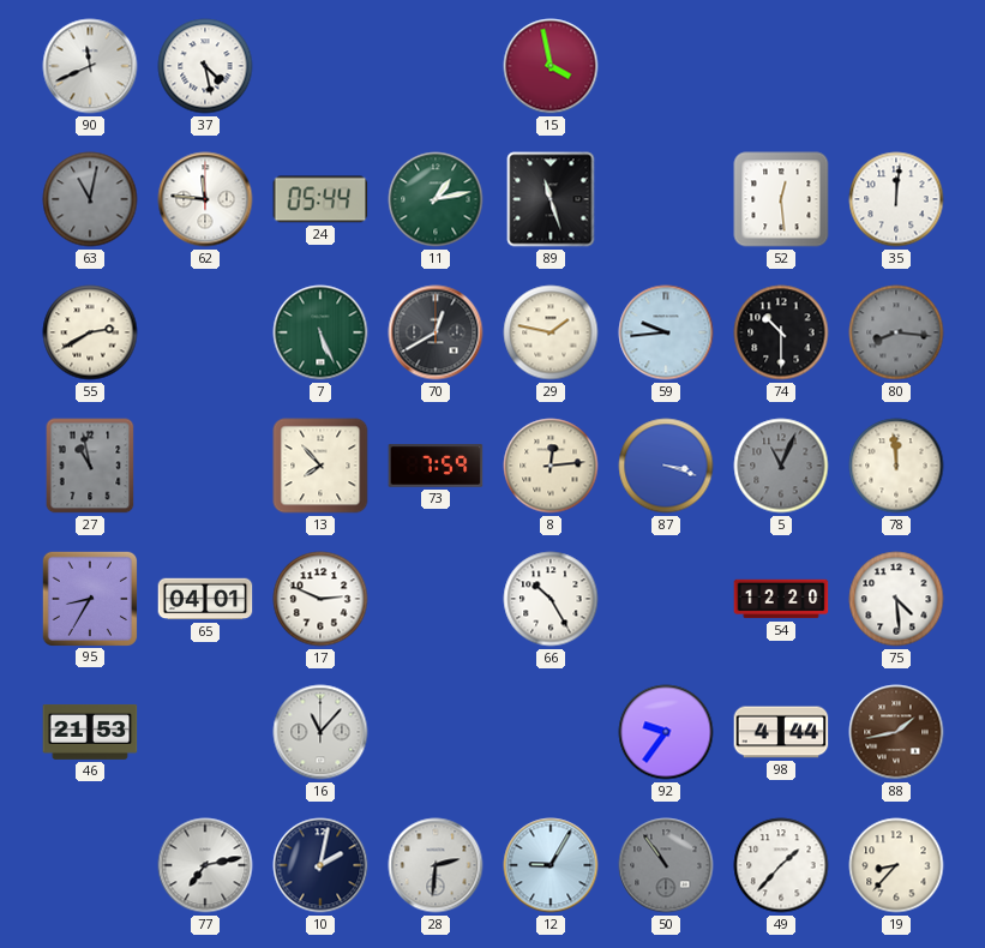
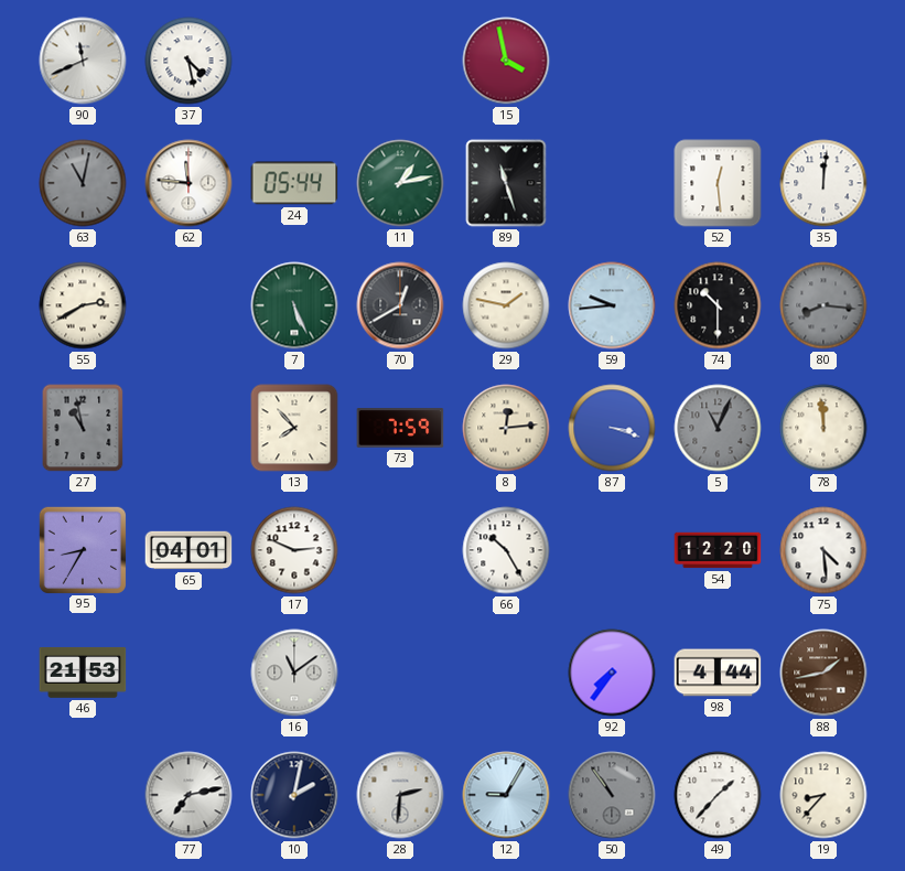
16: 11:07 -> 11:09
92: 9:36 -> 7:36
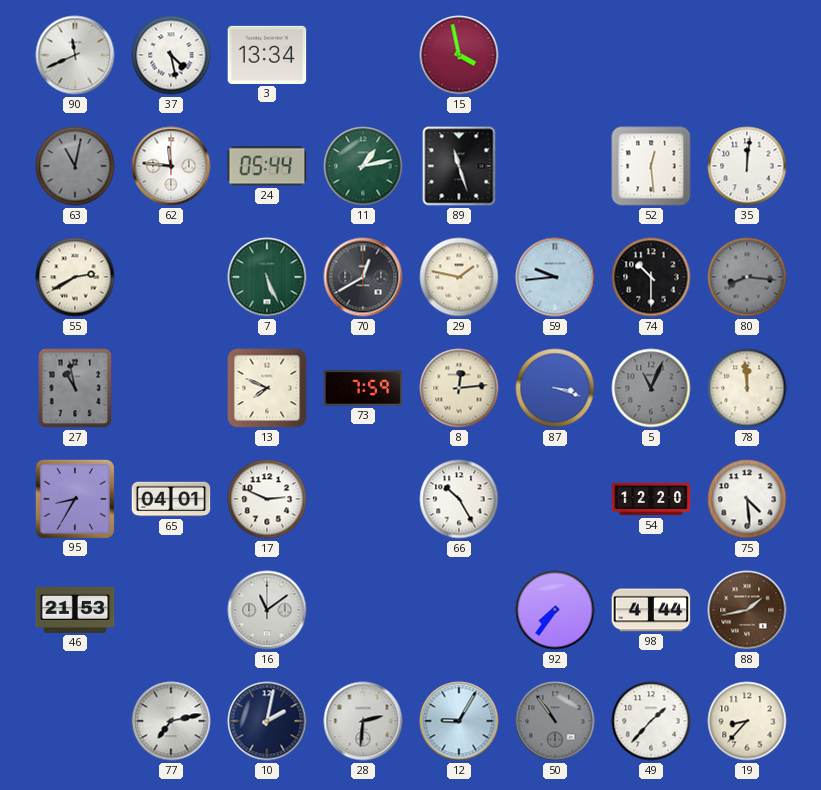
3: none -> 13:34
13: 7:53 -> 7:49
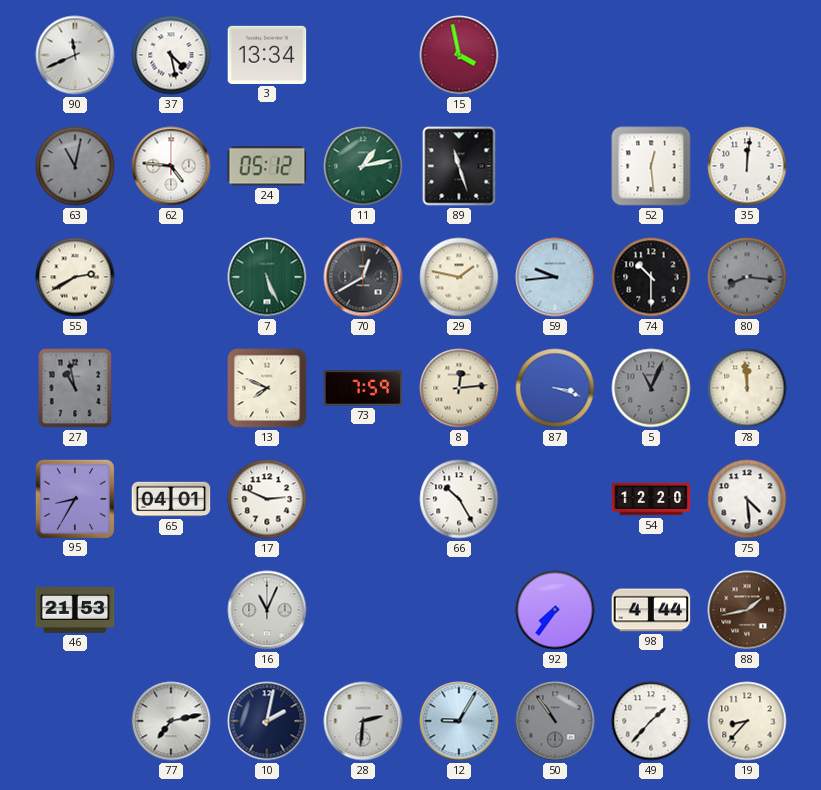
62: 11:46 -> 4:46
24: 05:44 -> 05:12
16: 11:09 -> 11:04
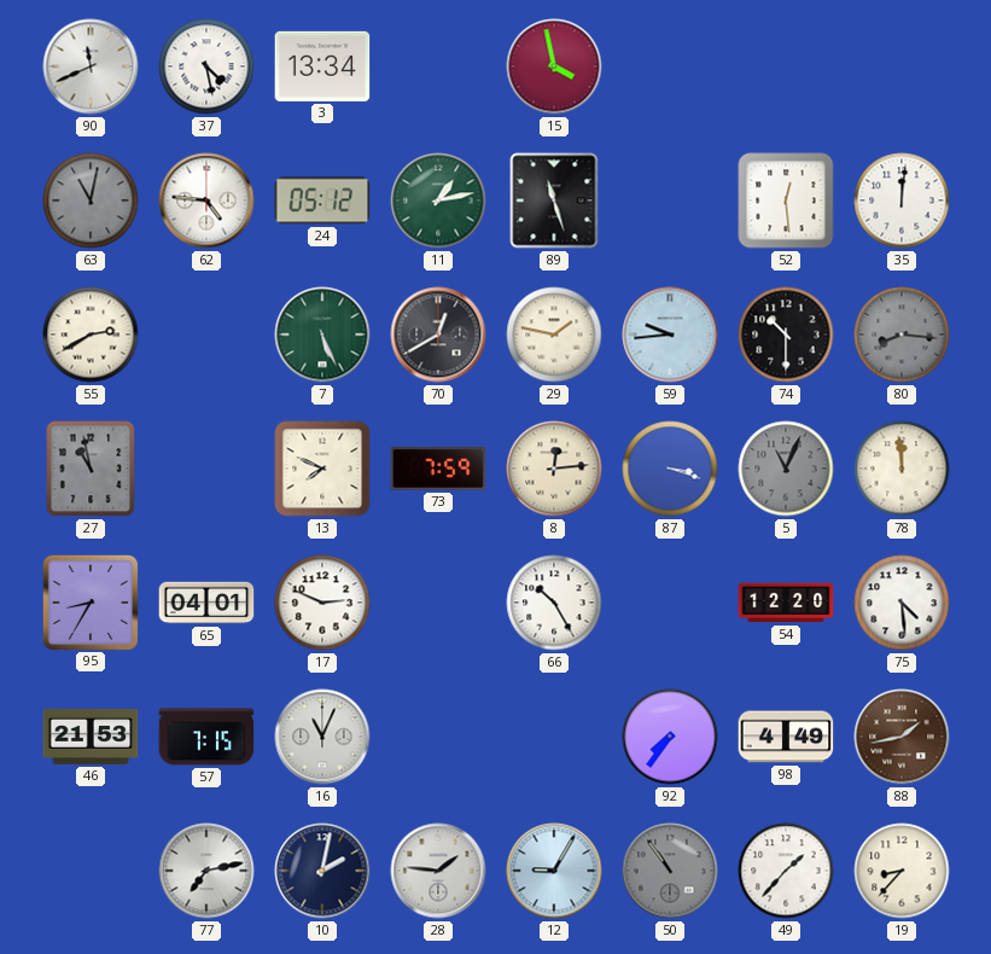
57: none -> 7:15
98: 4:44 -> 4:49
28: 2:31 -> 1:46
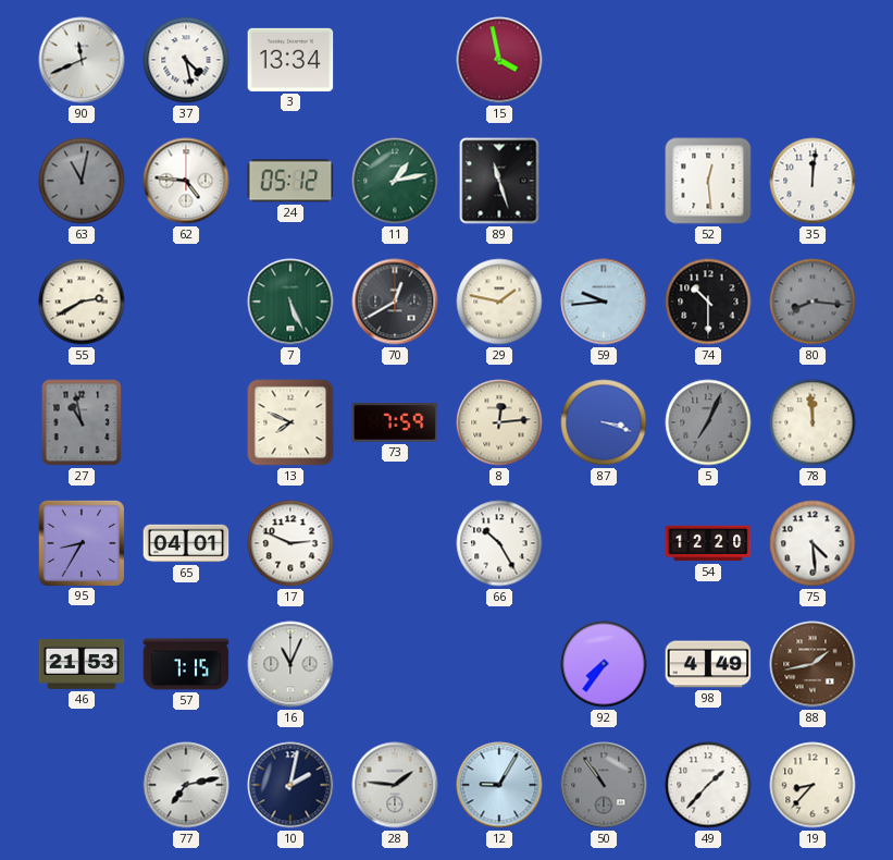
5: 11:04 -> 7:04
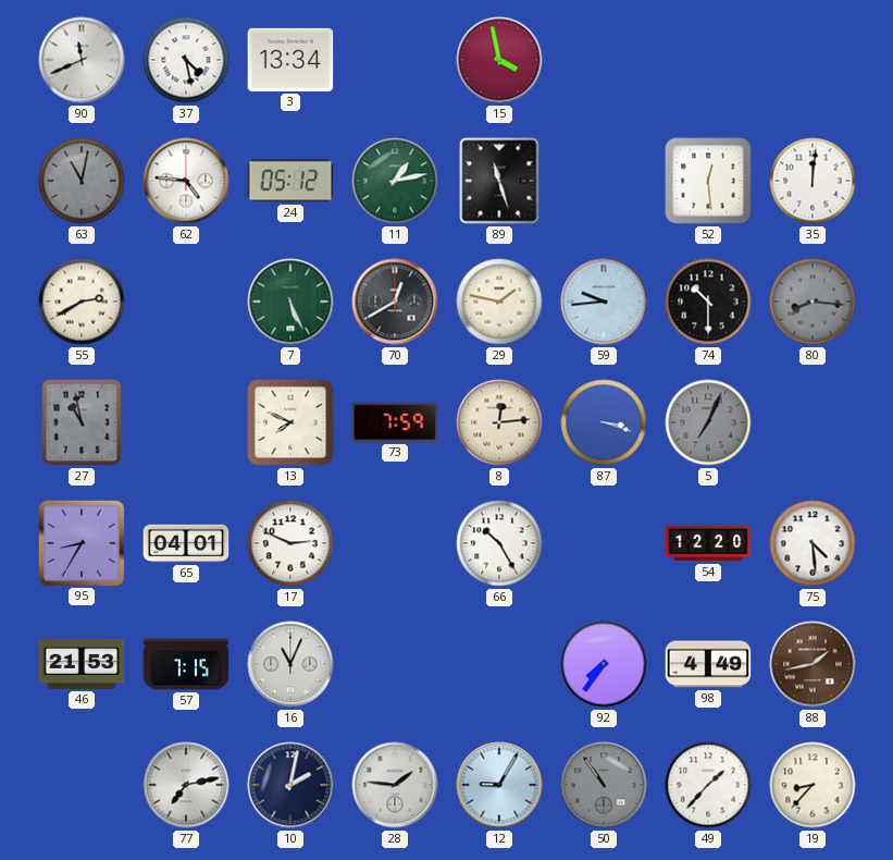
78: 11:59 -> none
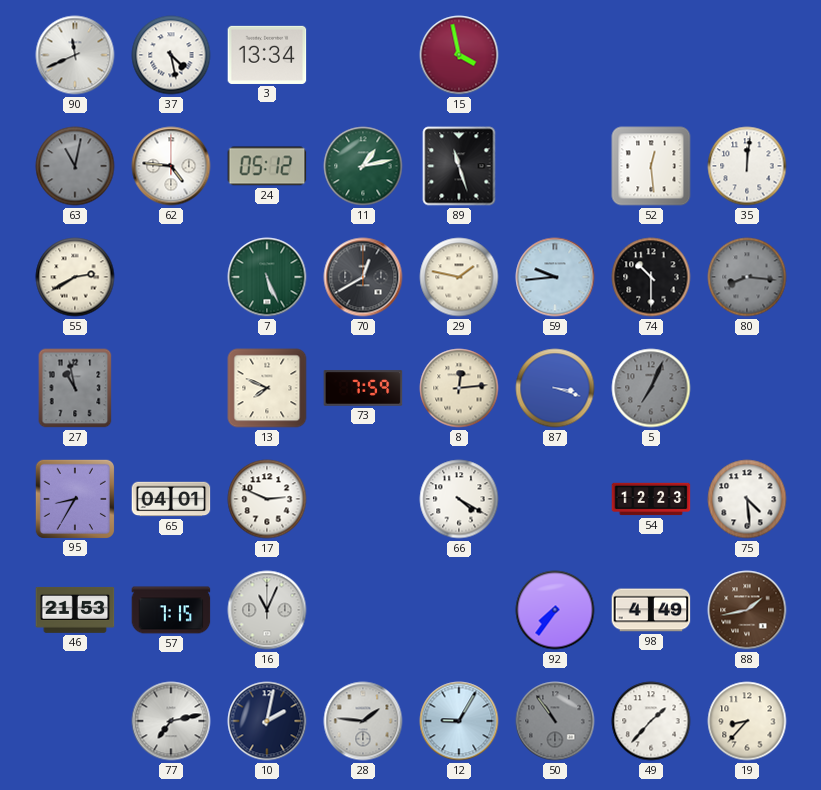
66: 10:25 -> 4:20
54: 12:20 -> 12:23
